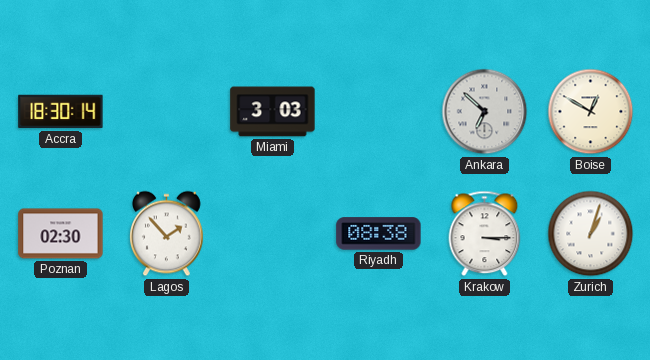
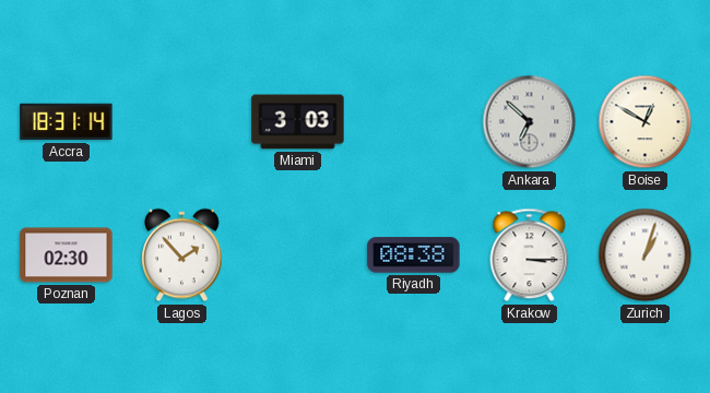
Accra: 18:30 -> 18:31
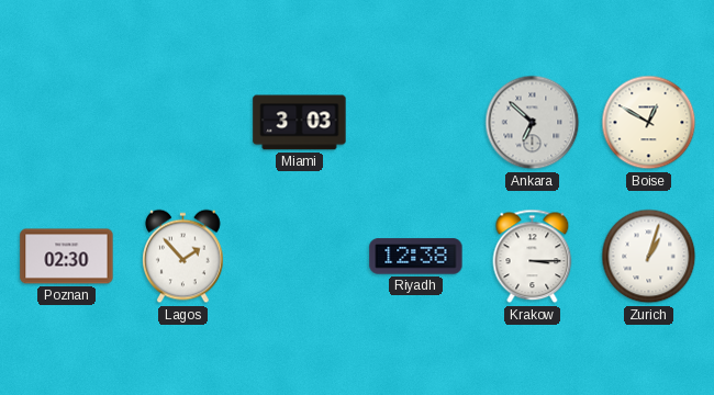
Accra: 18:31 -> none
Riyadh: 08:38 -> 12:38
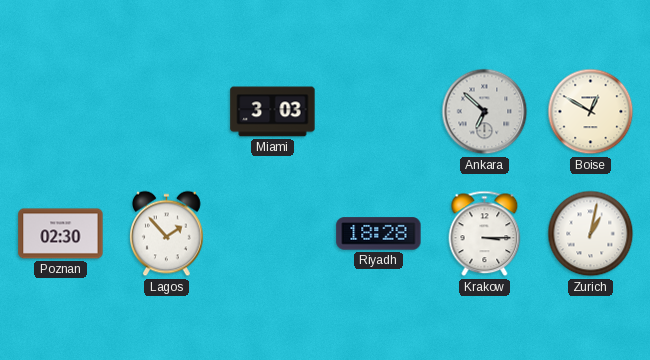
Riyadh: 12:38 -> 18:28
Zurich: 1:03 -> 1:02
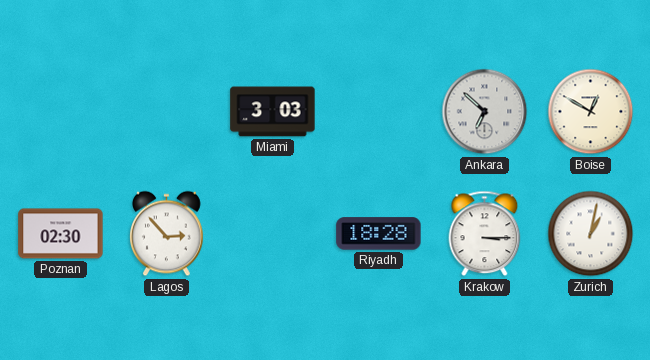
Lagos: 1:53 -> 2:53
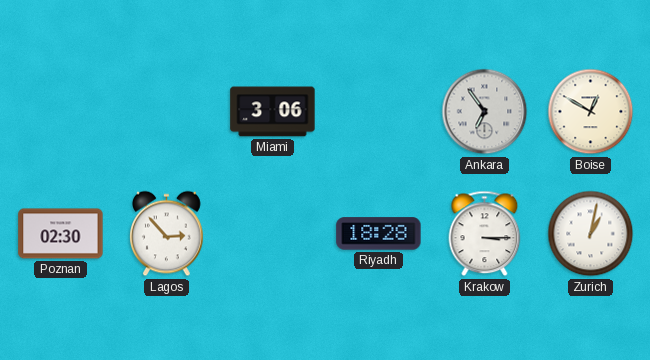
Miami: 3:03 -> 3:06
Ankara: 6:52 -> 6:54
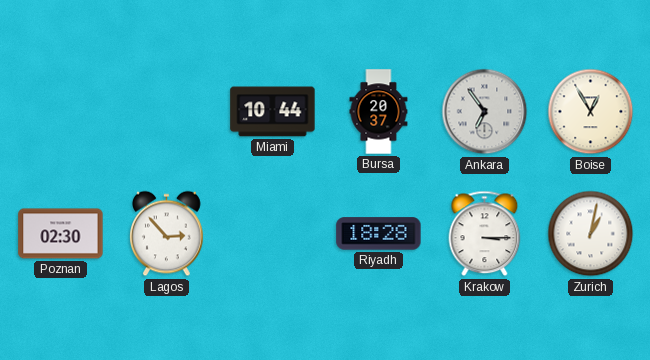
Miami: 3:06 -> 10:44
Bursa: none -> 20:37
Boise: 12:50 -> 12:55
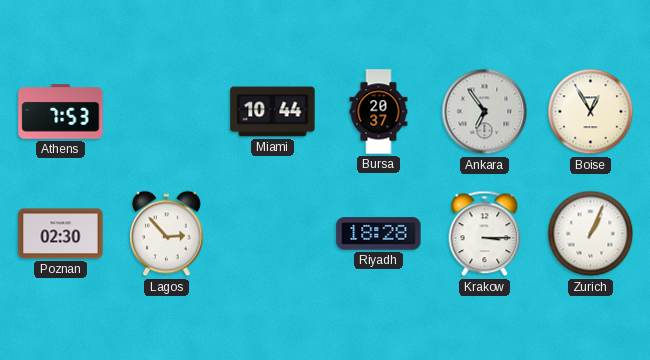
Athens: none -> 7:53
Zurich: 1:02 -> 1:04
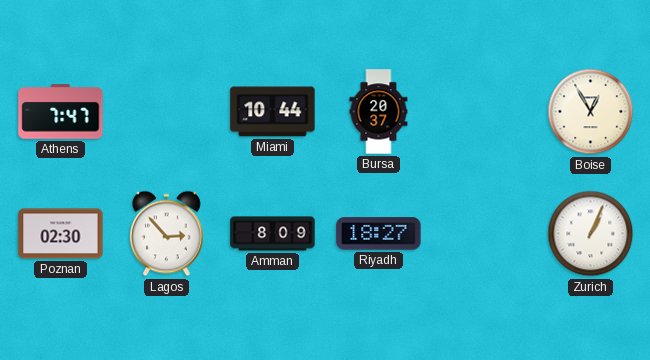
Athens: 7:53 -> 7:47
Ankara: 6:54 -> none
Amman: none -> 8:09
Riyadh: 18:28 -> 18:27
Krakow: 3:15 -> none
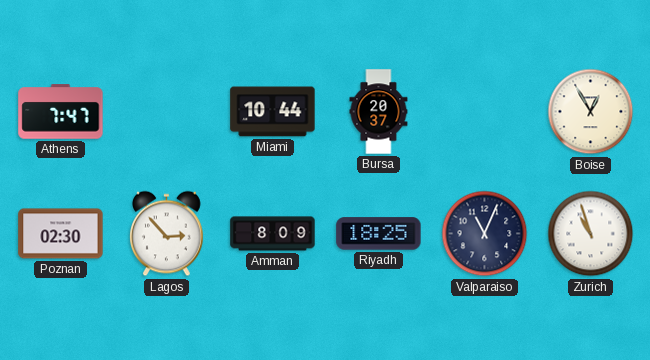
Riyadh: 18:27 -> 18:25
Valparaiso: none -> 11:04
Zurich: 1:04 -> 10:57
